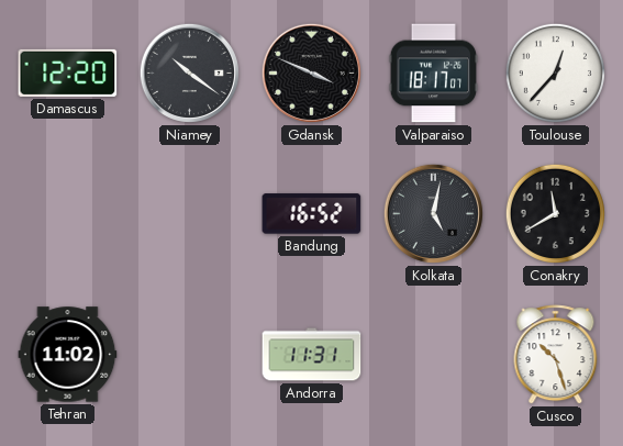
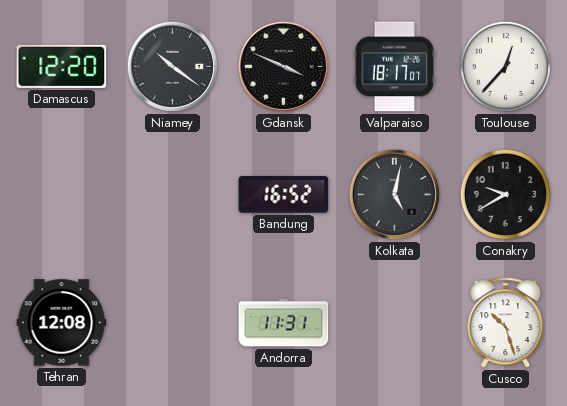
Conakry: 11:40 -> 9:40
Tehran: 11:02 -> 12:08
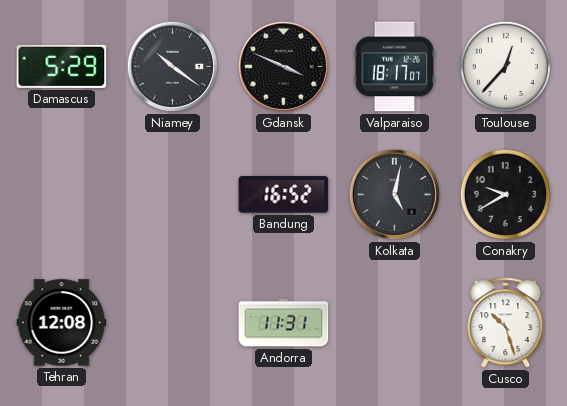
Damascus: 12:20 -> 5:29
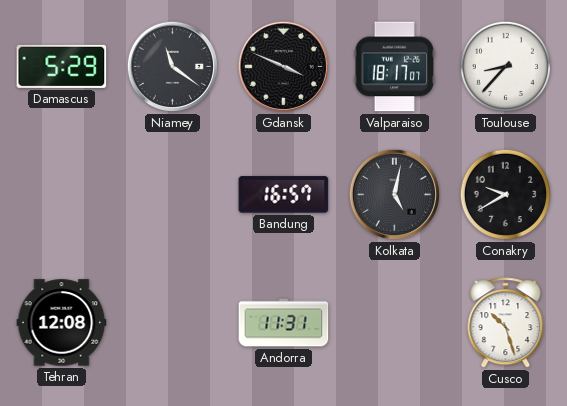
Niamey: 10:21 -> 11:21
Toulouse: 12:37 -> 8:37
Bandung: 16:52 -> 16:57
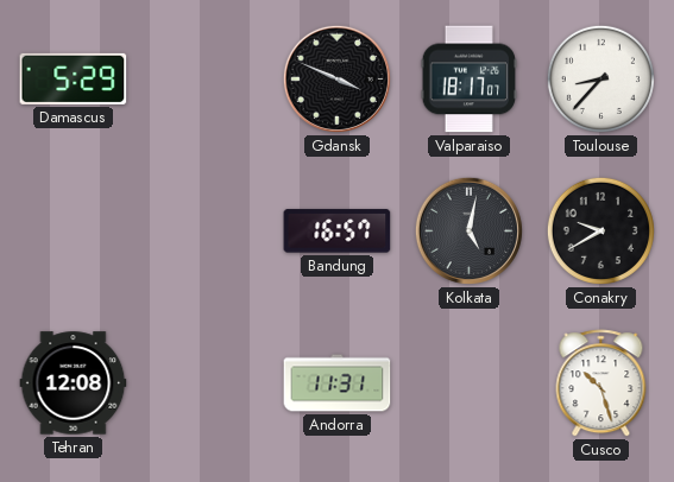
Niamey: 11:21 -> none
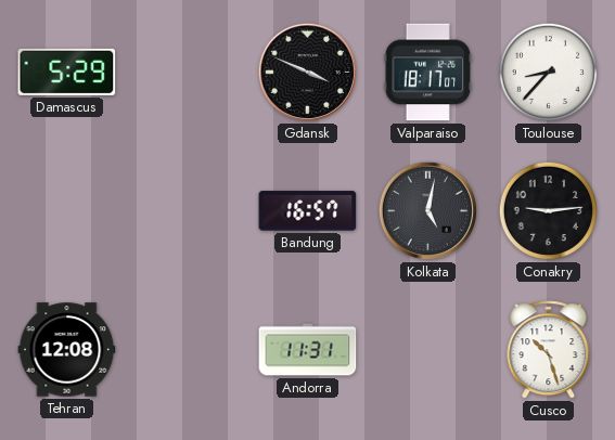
Conakry: 9:40 -> 9:14
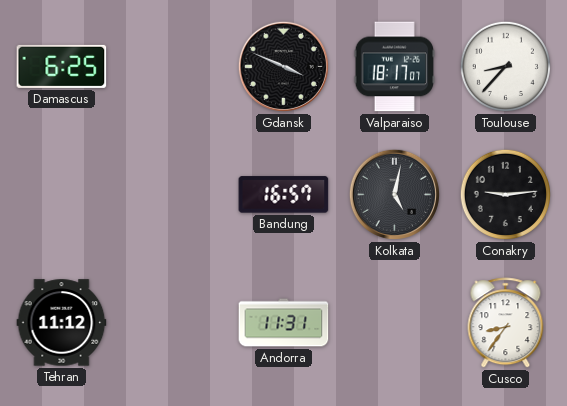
Damascus: 5:29 -> 6:25
Tehran: 12:08 -> 11:12
Cusco: 10:27 -> 8:36
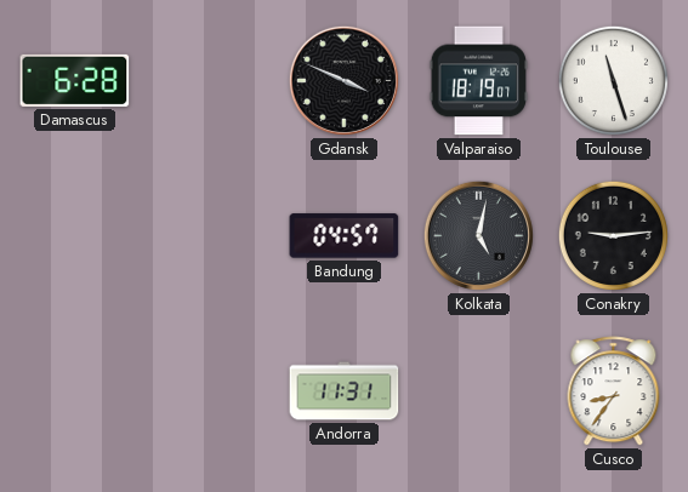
Damascus: 6:25 -> 6:28
Valparaiso: 18:17 -> 18:19
Toulouse: 8:37 -> 11:27
Bandung: 16:57 -> 04:57
Tehran: 11:12 -> none
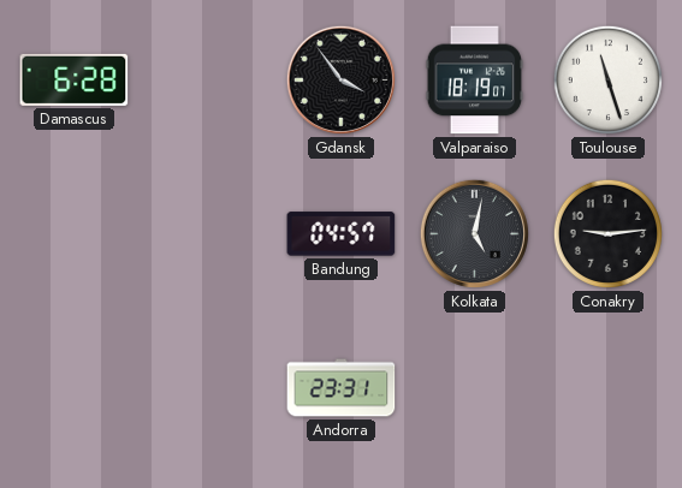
Gdansk: 3:49 -> 3:54
Andorra: 11:31 -> 23:31
Cusco: 8:36 -> none
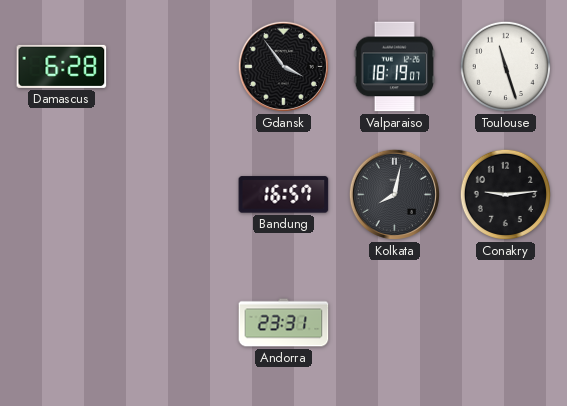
Bandung: 04:57 -> 16:57
Kolkata: 5:02 -> 8:02
